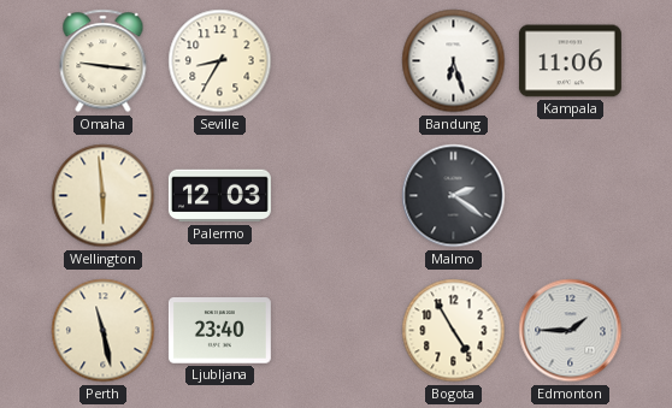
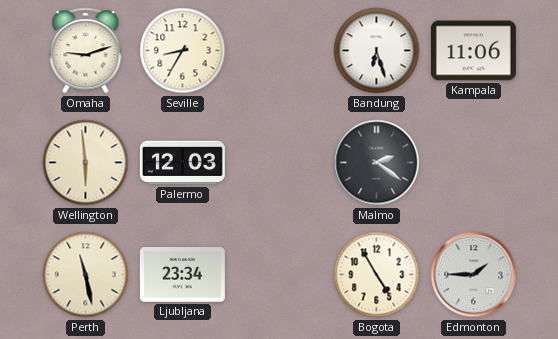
Omaha: 9:16 -> 9:12
Ljubljana: 23:40 -> 23:34
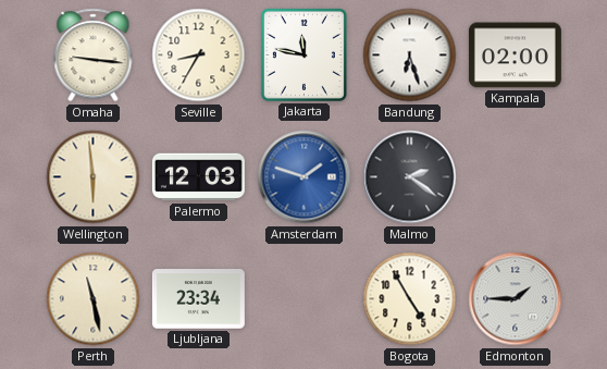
Omaha: 9:12 -> 9:16
Jakarta: none -> 11:47
Kampala: 11:06 -> 02:00
Amsterdam: none -> 1:48
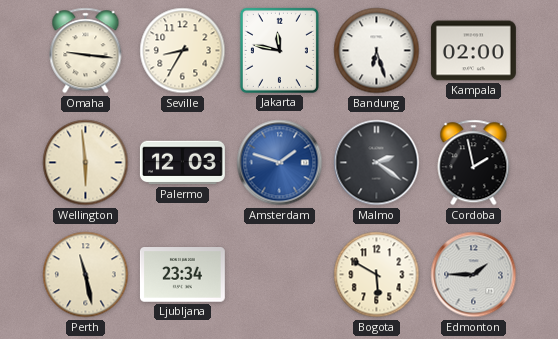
Cordoba: none -> 1:58
Bogota: 4:55 -> 5:50
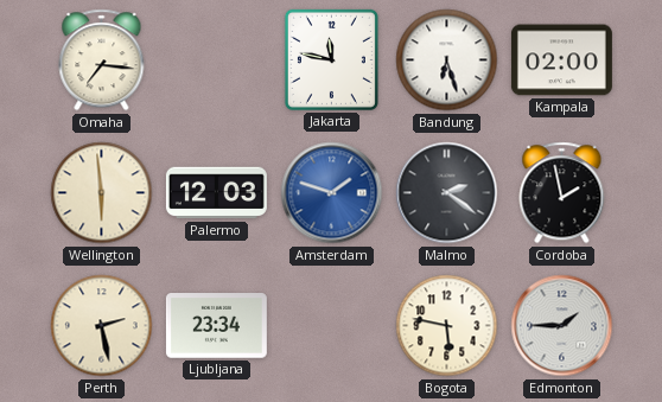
Omaha: 9:16 -> 7:16
Seville: 8:35 -> none
Perth: 11:28 -> 2:28
Bogota: 5:50 -> 5:47
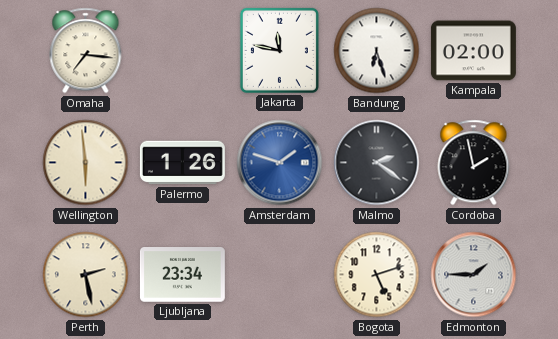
Palermo: 12:03 -> 1:26
Bogota: 5:47 -> 5:12
